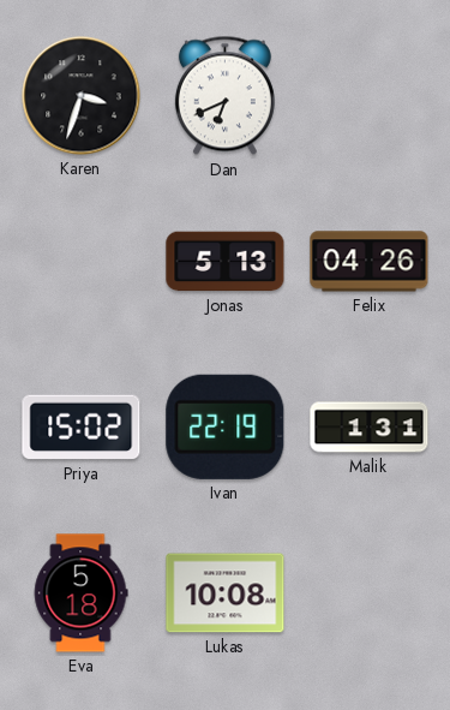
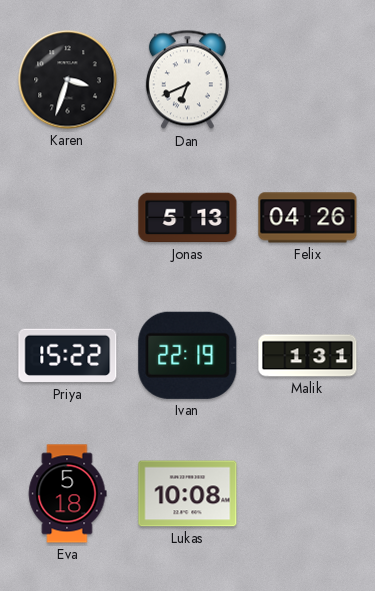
Priya: 15:02 -> 15:22
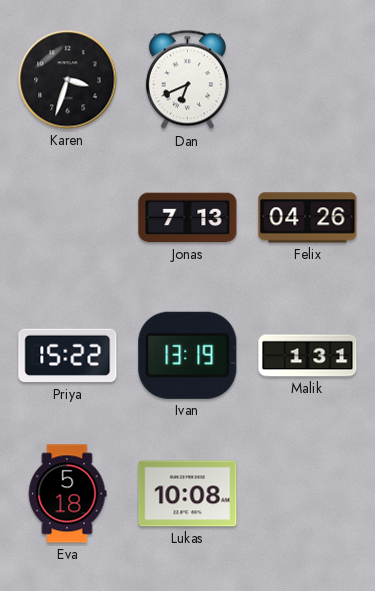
Jonas: 5:13 -> 7:13
Ivan: 22:19 -> 13:19
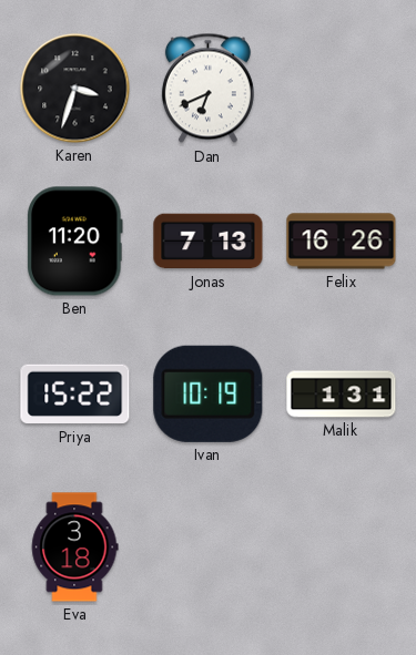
Ben: none -> 11:20
Felix: 04:26 -> 16:26
Ivan: 13:19 -> 10:19
Eva: 5:18 -> 3:18
Lukas: 10:08 -> none
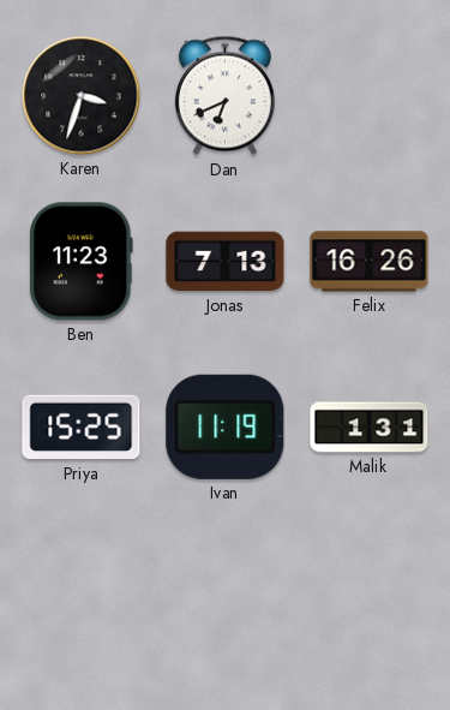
Ben: 11:20 -> 11:23
Priya: 15:22 -> 15:25
Ivan: 10:19 -> 11:19
Eva: 3:18 -> none
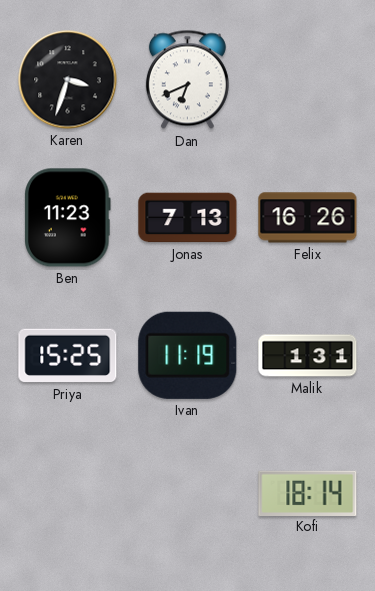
Kofi: none -> 18:14
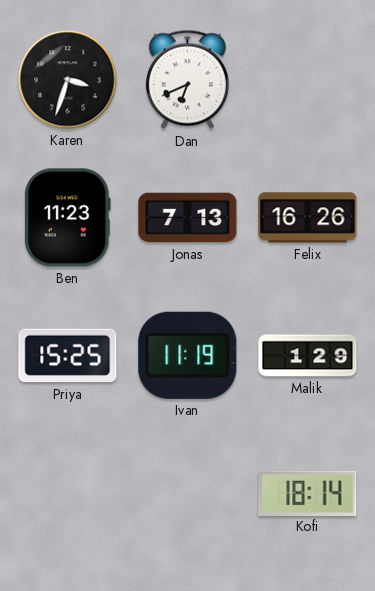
Malik: 1:31 -> 1:29
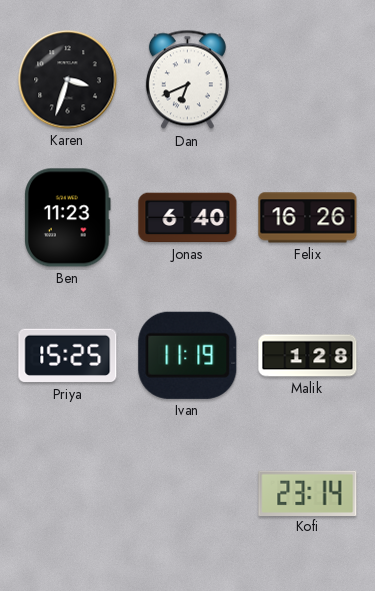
Jonas: 7:13 -> 6:40
Malik: 1:29 -> 1:28
Kofi: 18:14 -> 23:14
